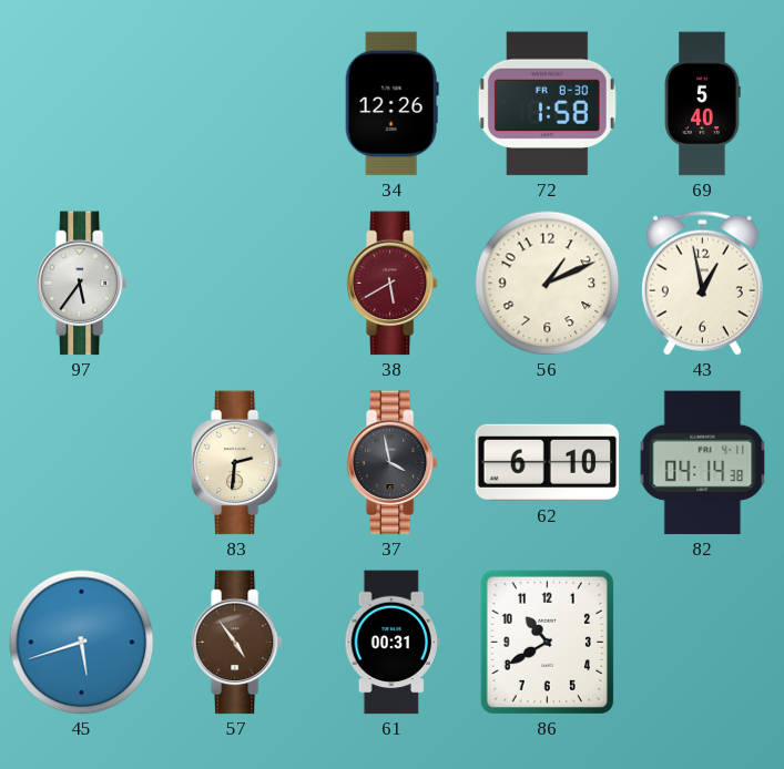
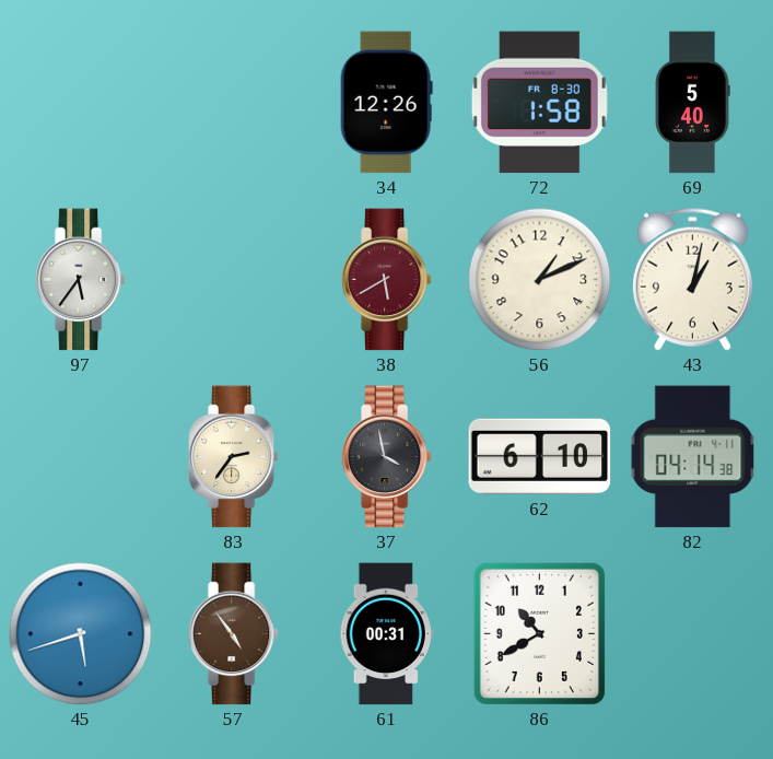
43: 12:58 -> 1:02
83: 2:31 -> 2:36
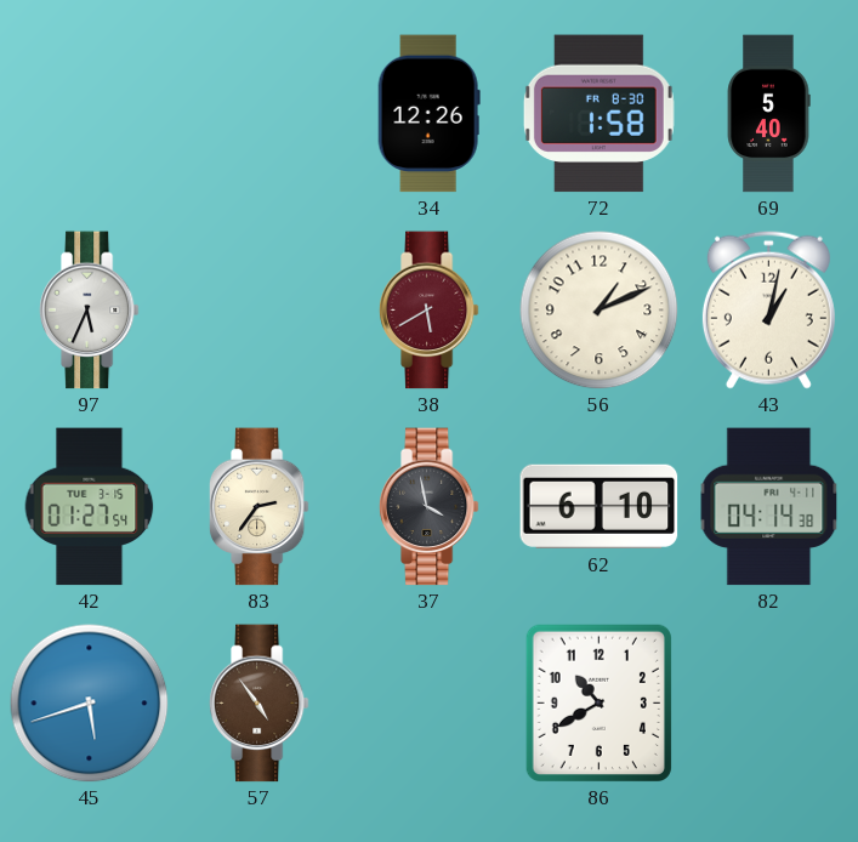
97: 5:36 -> 5:34
42: none -> 01:27
61: 00:31 -> none
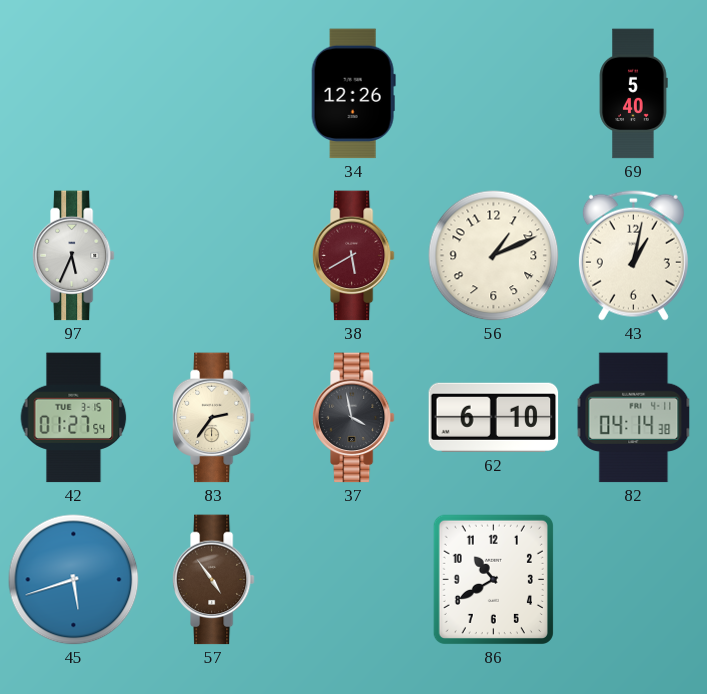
72: 1:58 -> none
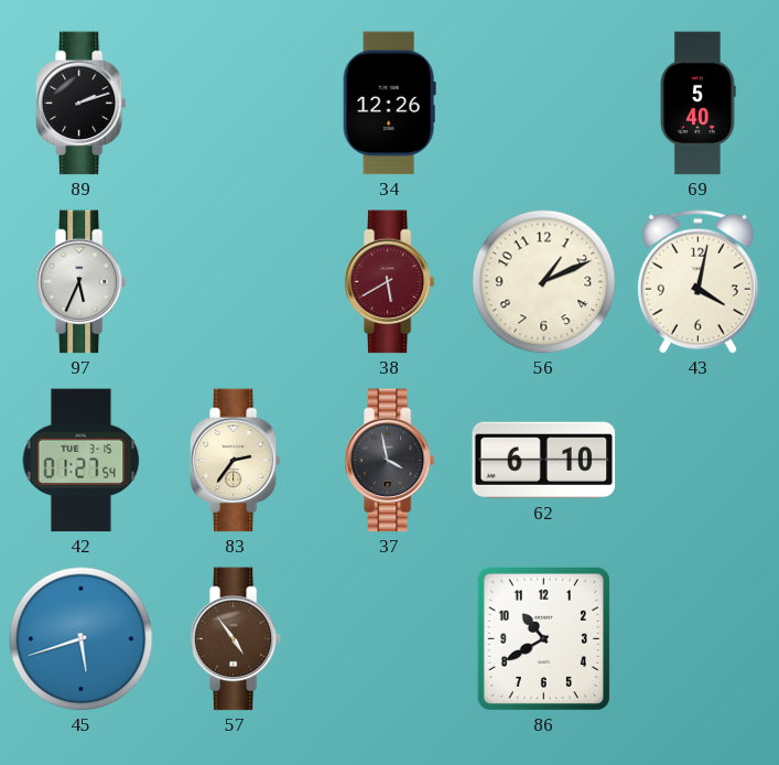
89: none -> 2:12
43: 1:02 -> 4:02
82: 04:14 -> none
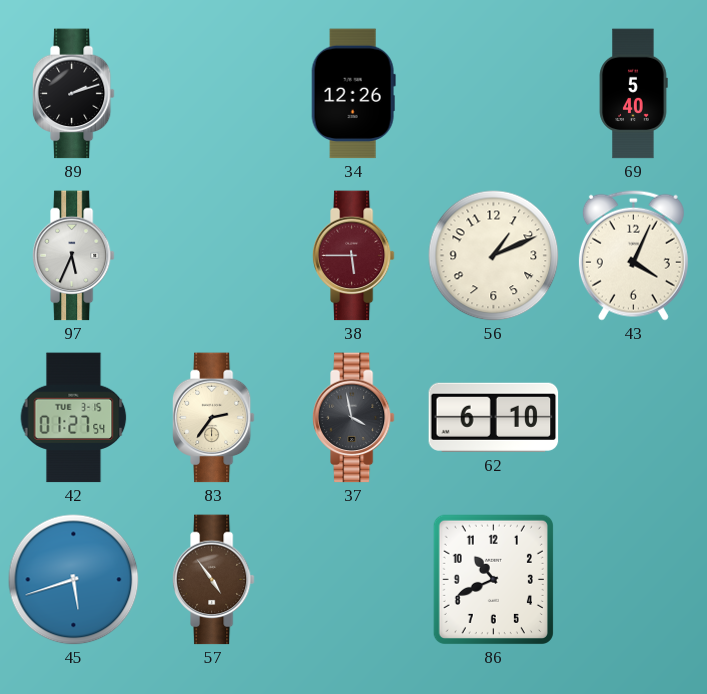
38: 5:40 -> 5:45
43: 4:02 -> 4:04
86: 10:40 -> 10:41
